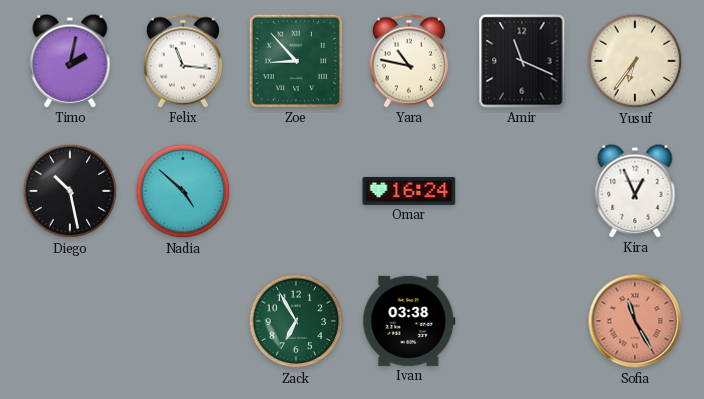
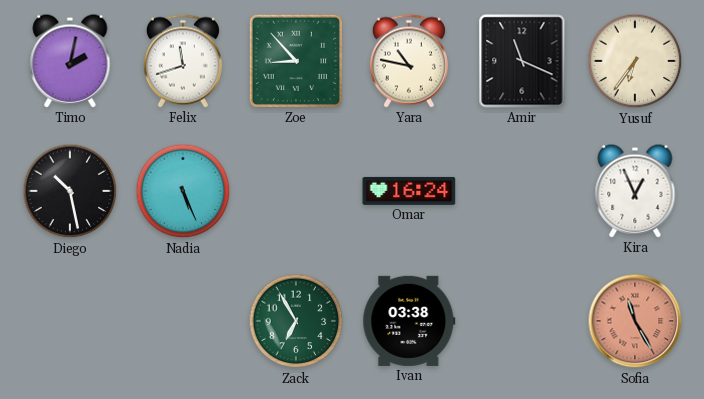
Felix: 11:16 -> 11:42
Nadia: 4:52 -> 5:26
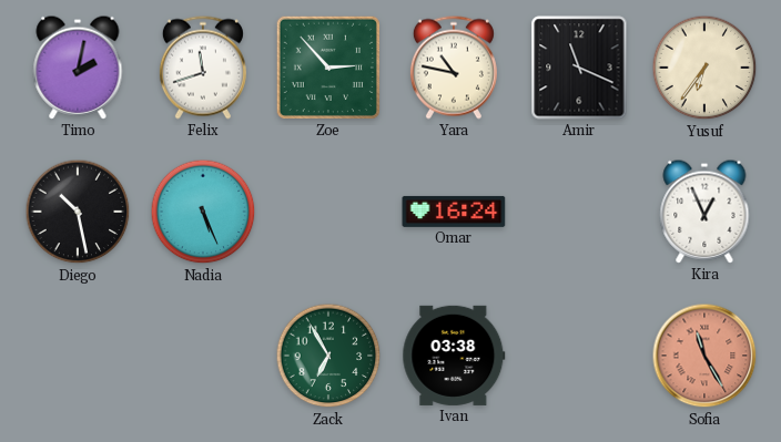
Zoe: 8:53 -> 2:53
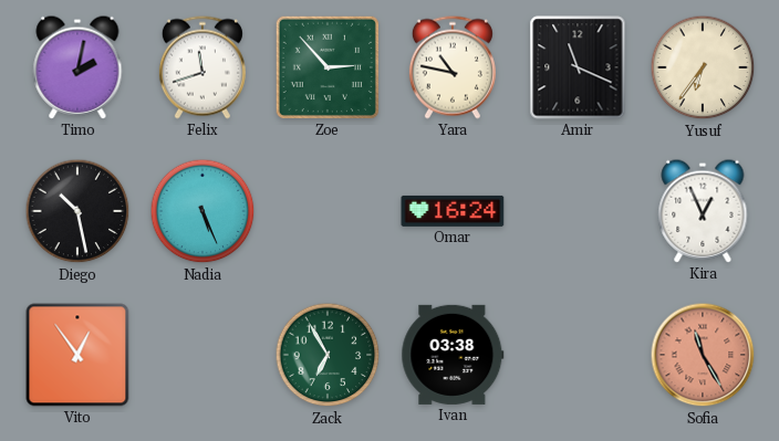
Vito: none -> 12:54
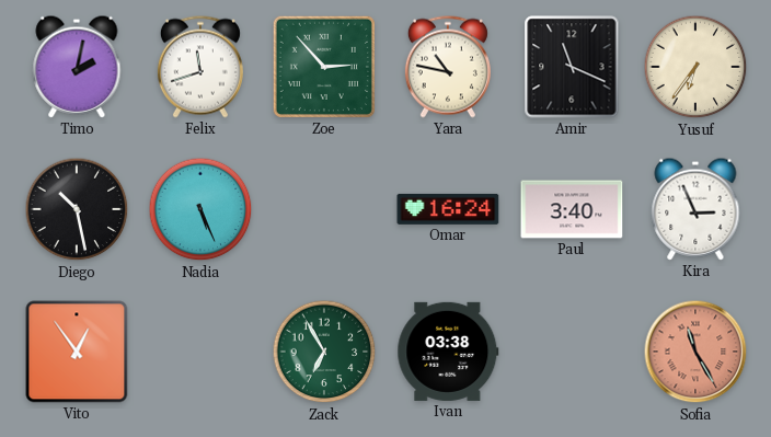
Paul: none -> 3:40
Kira: 12:56 -> 2:56
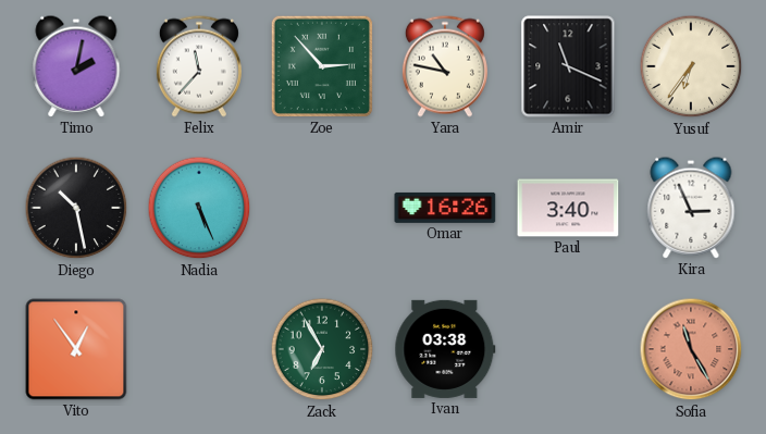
Felix: 11:42 -> 11:37
Omar: 16:24 -> 16:26
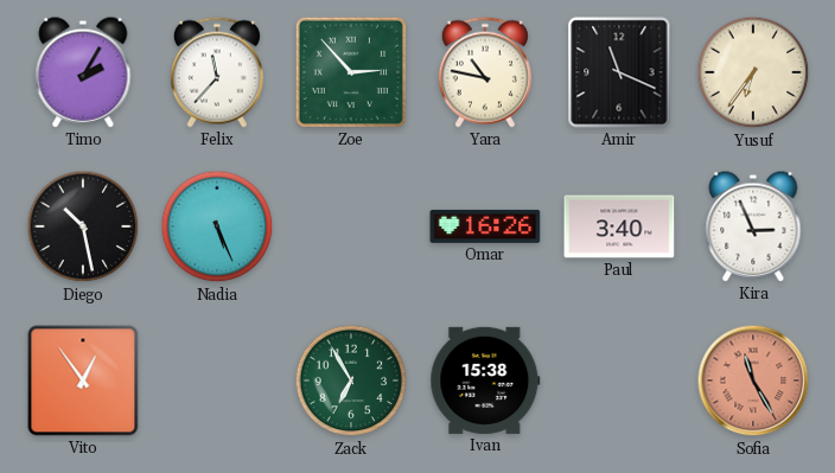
Timo: 2:02 -> 2:05
Ivan: 03:38 -> 15:38
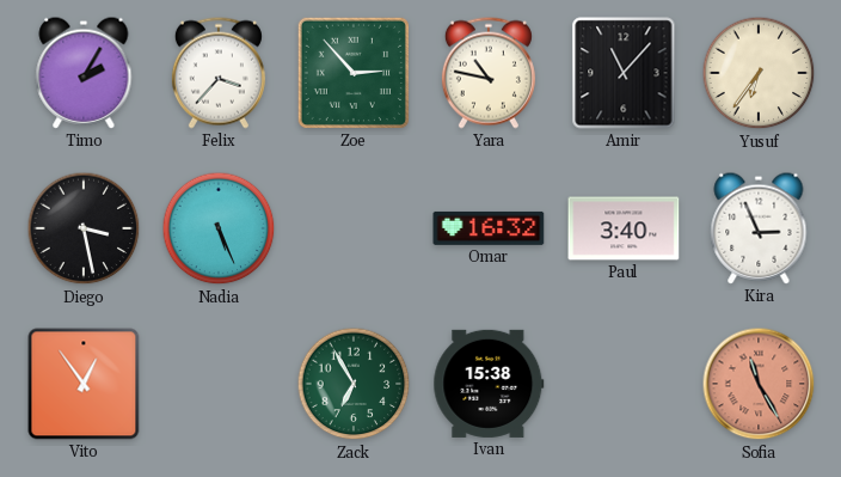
Felix: 11:37 -> 3:37
Amir: 11:19 -> 11:07
Diego: 10:28 -> 3:28
Omar: 16:26 -> 16:32
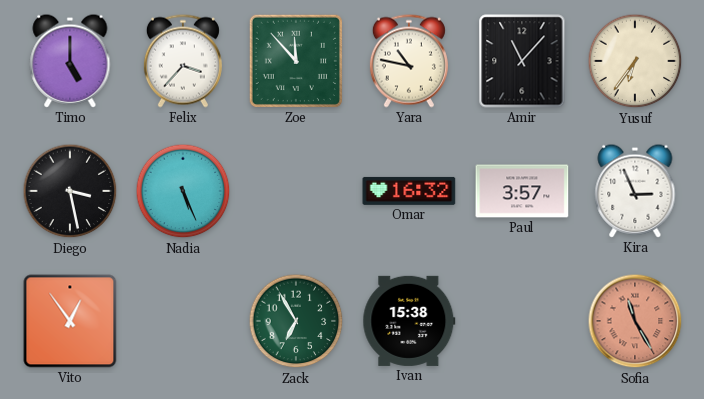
Timo: 2:05 -> 5:00
Zoe: 2:53 -> 11:53
Paul: 3:40 -> 3:57
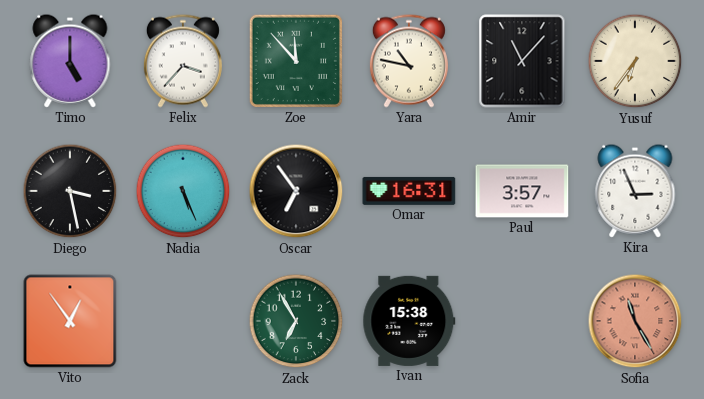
Oscar: none -> 6:54
Omar: 16:32 -> 16:31
